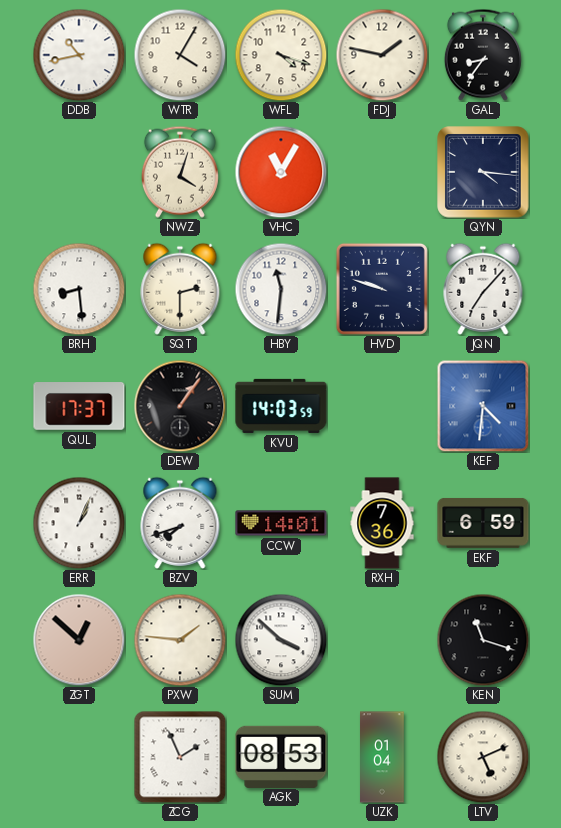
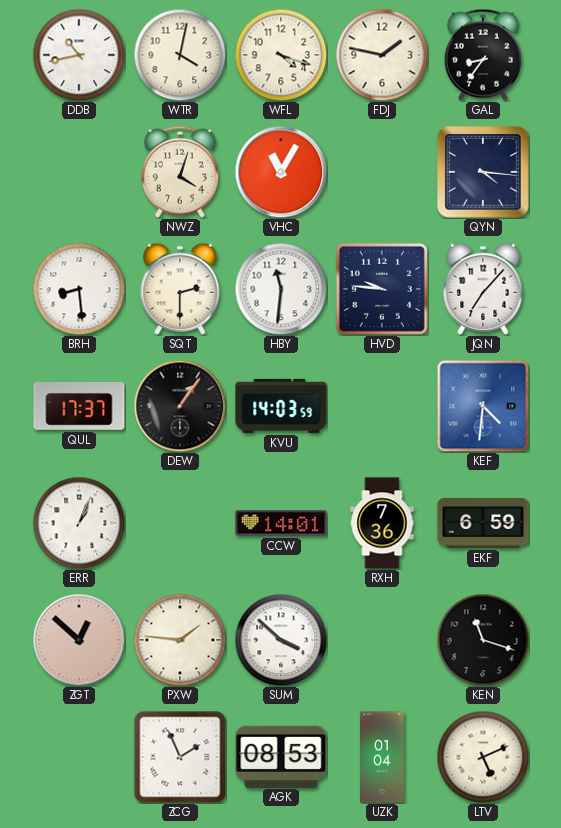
WTR: 4:05 -> 4:02
HVD: 9:48 -> 9:46
BZV: 7:42 -> none
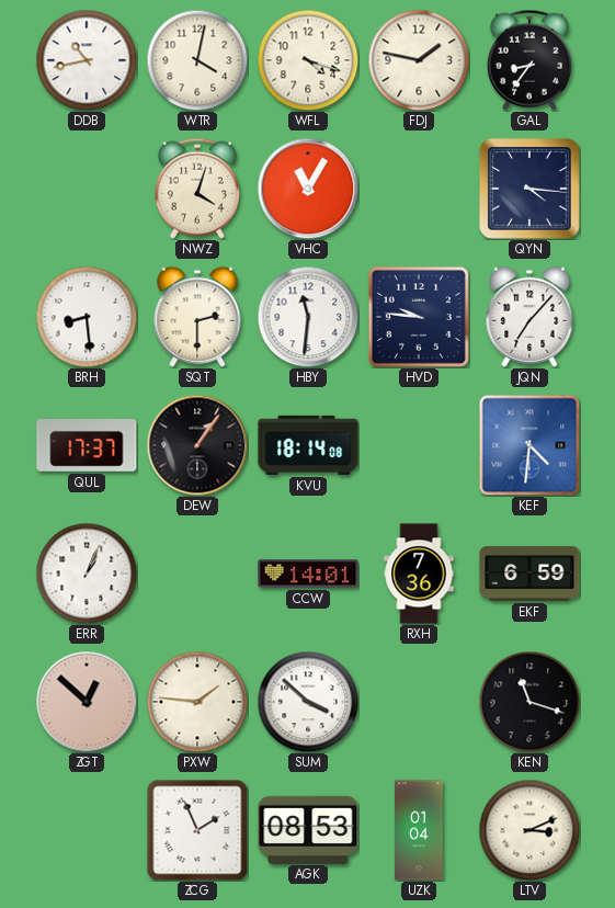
KVU: 14:03 -> 18:14
LTV: 5:11 -> 3:11
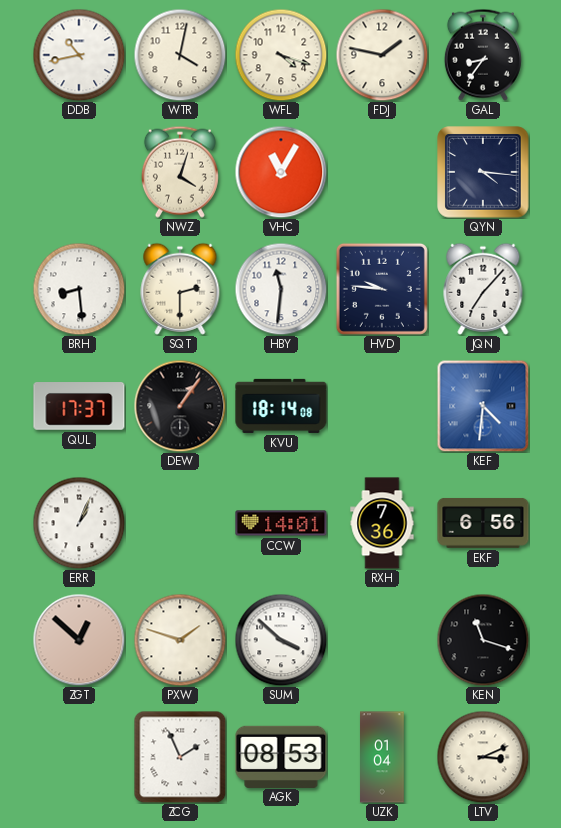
EKF: 6:59 -> 6:56
PXW: 1:46 -> 1:48
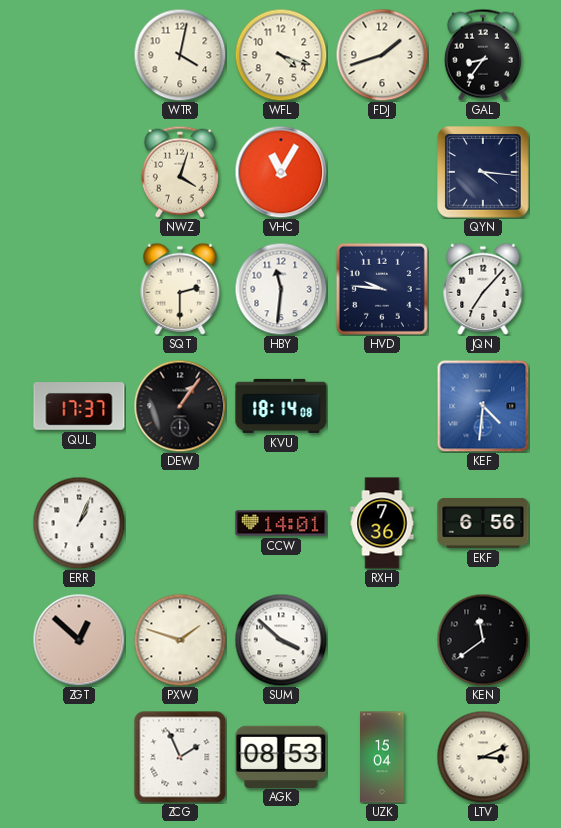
DDB: 10:43 -> none
FDJ: 1:47 -> 1:42
BRH: 8:29 -> none
KEN: 11:18 -> 11:39
UZK: 01:04 -> 15:04
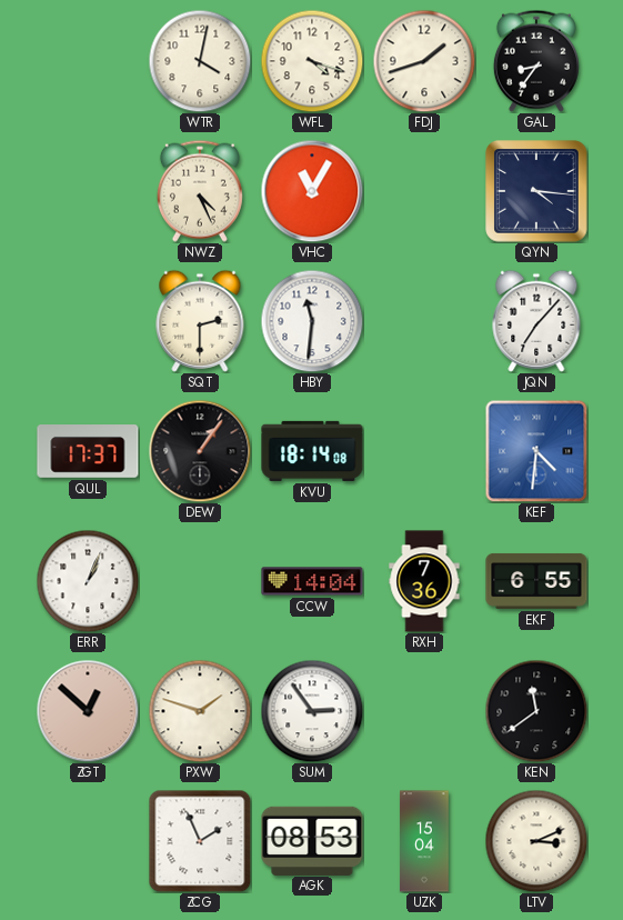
NWZ: 4:03 -> 4:26
HVD: 9:46 -> none
CCW: 14:01 -> 14:04
EKF: 6:56 -> 6:55
SUM: 3:52 -> 2:54
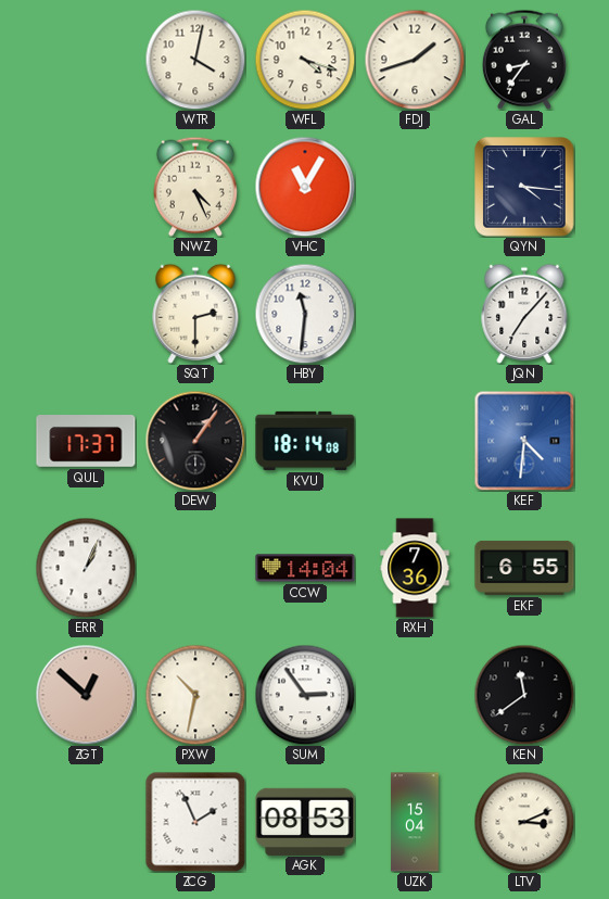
PXW: 1:48 -> 10:32
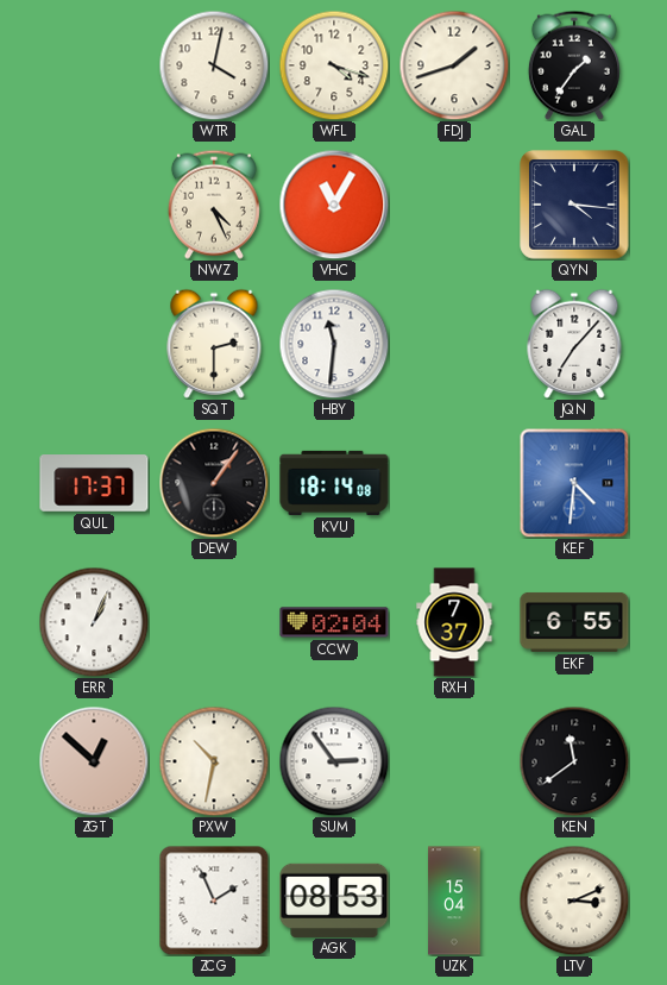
GAL: 8:36 -> 1:36
CCW: 14:04 -> 02:04
RXH: 7:36 -> 7:37
